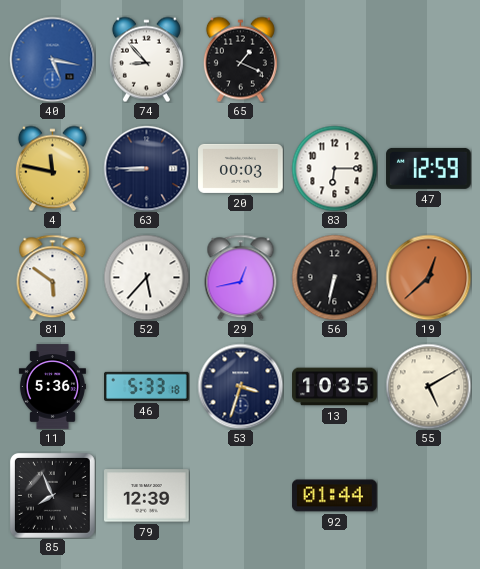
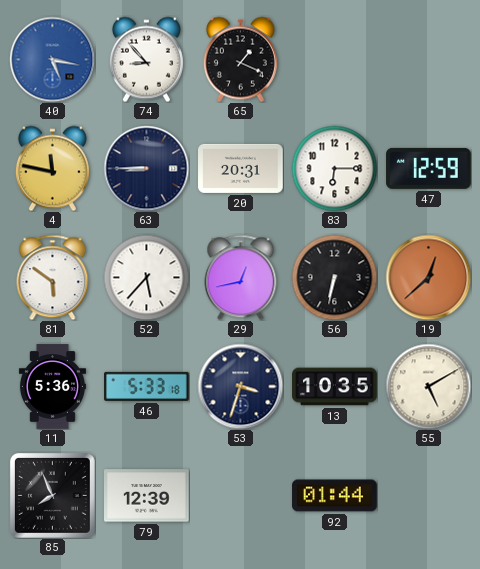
20: 00:03 -> 20:31
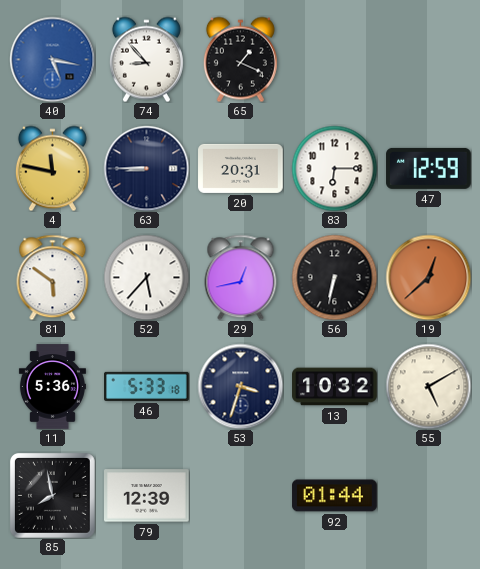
13: 10:35 -> 10:32
85: 7:56 -> 7:58
